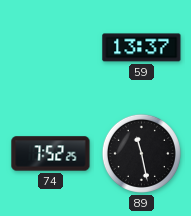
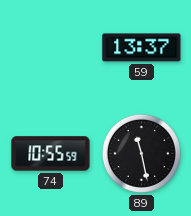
74: 7:52 -> 10:55
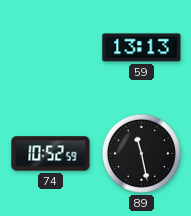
59: 13:37 -> 13:13
74: 10:55 -> 10:52
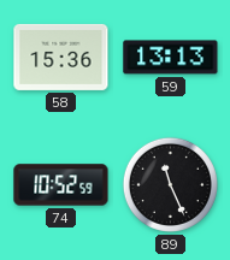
58: none -> 15:36
89: 11:28 -> 11:26
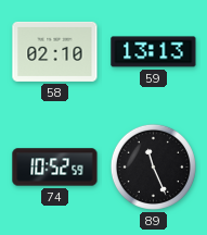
58: 15:36 -> 02:10
